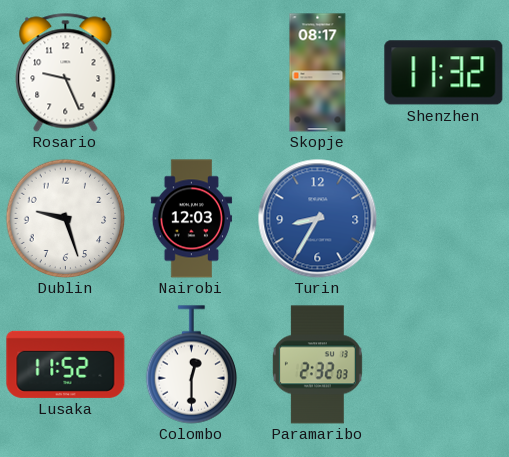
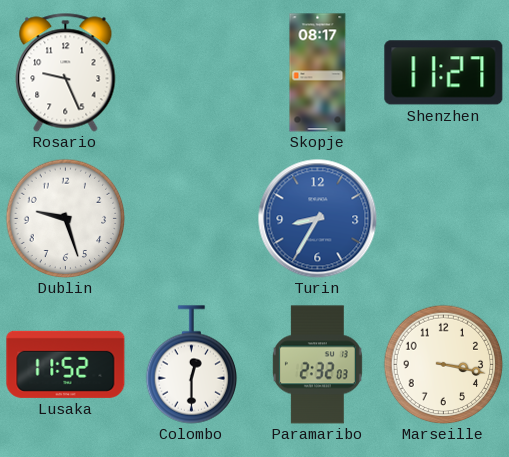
Shenzhen: 11:32 -> 11:27
Nairobi: 12:03 -> none
Marseille: none -> 3:17
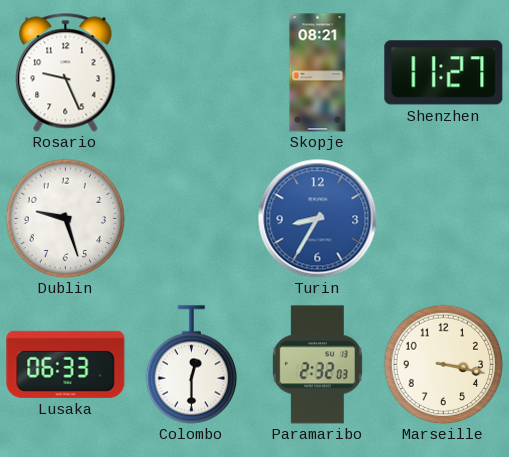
Skopje: 08:17 -> 08:21
Lusaka: 11:52 -> 06:33
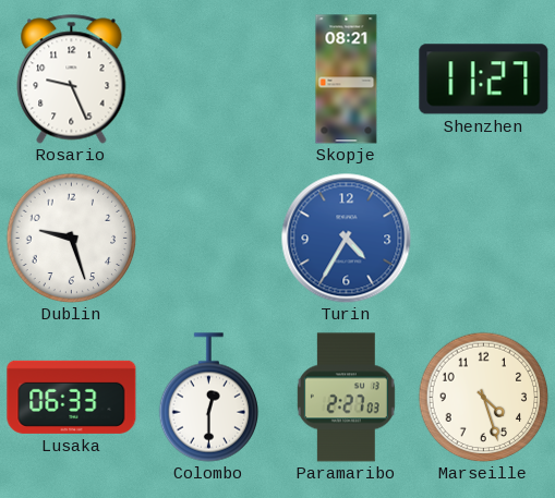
Turin: 8:35 -> 4:35
Paramaribo: 2:32 -> 2:27
Marseille: 3:17 -> 4:27
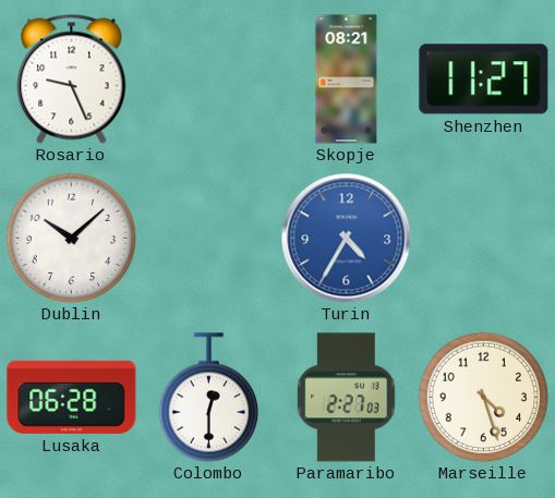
Dublin: 9:27 -> 10:08
Lusaka: 06:33 -> 06:28
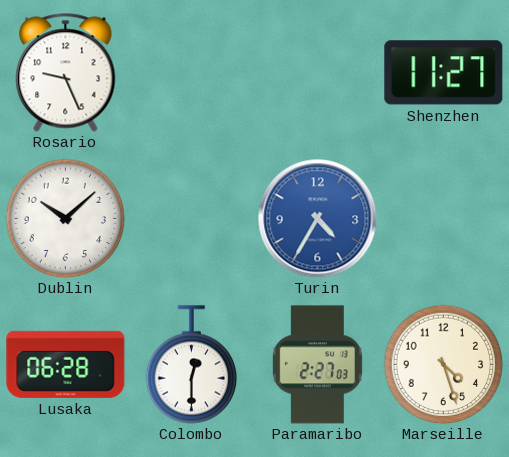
Skopje: 08:21 -> none
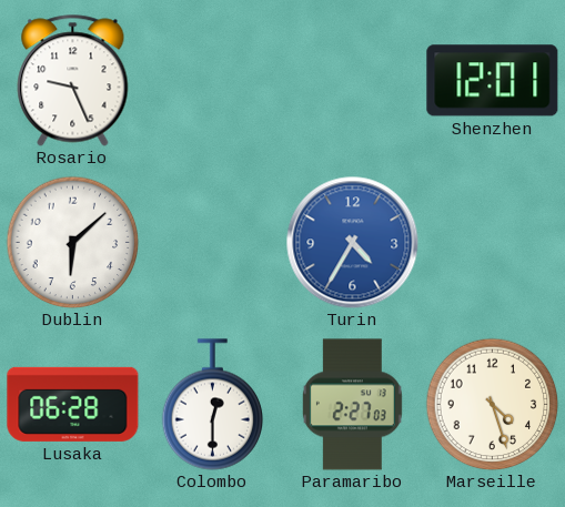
Shenzhen: 11:27 -> 12:01
Dublin: 10:08 -> 6:08
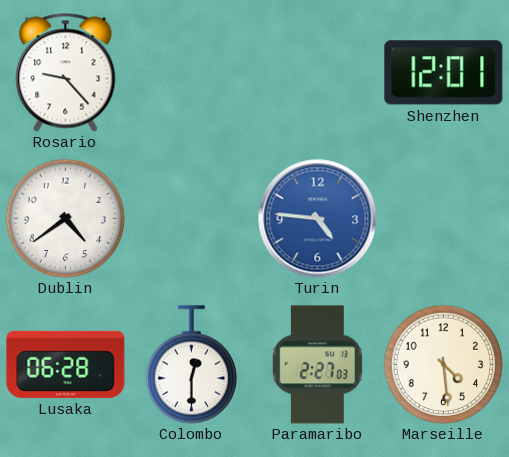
Rosario: 9:26 -> 9:23
Dublin: 6:08 -> 4:39
Turin: 4:35 -> 4:46
Marseille: 4:27 -> 4:29
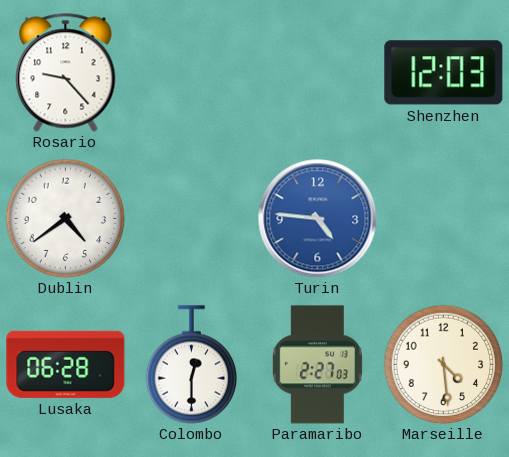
Shenzhen: 12:01 -> 12:03
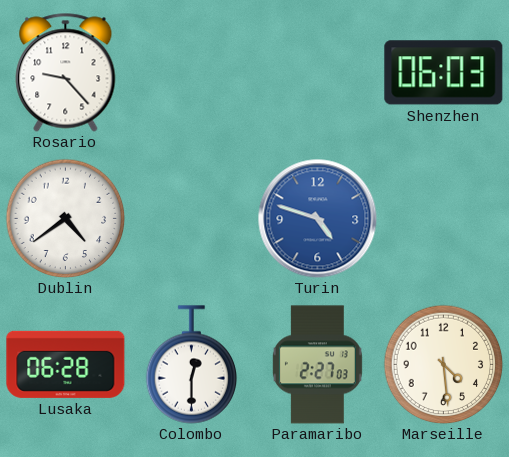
Shenzhen: 12:03 -> 06:03
Turin: 4:46 -> 4:48
